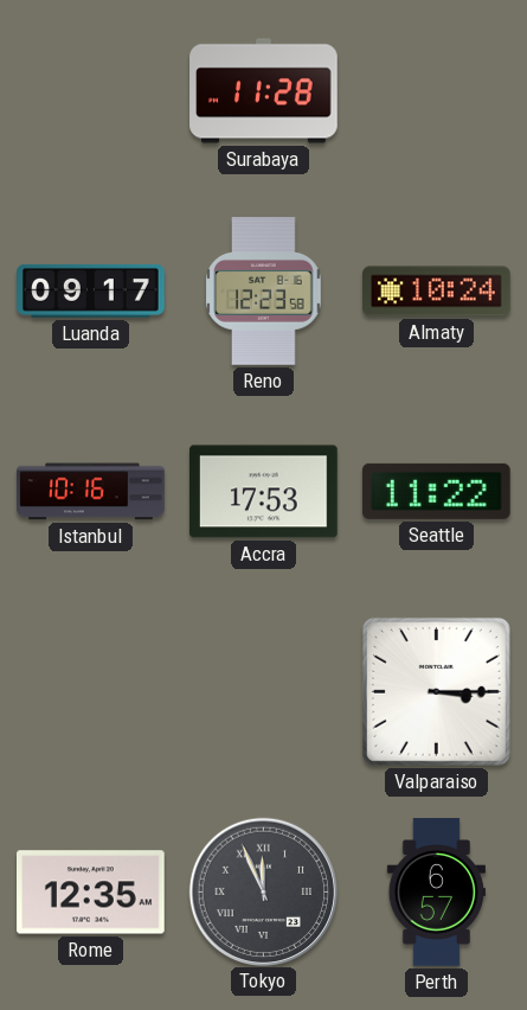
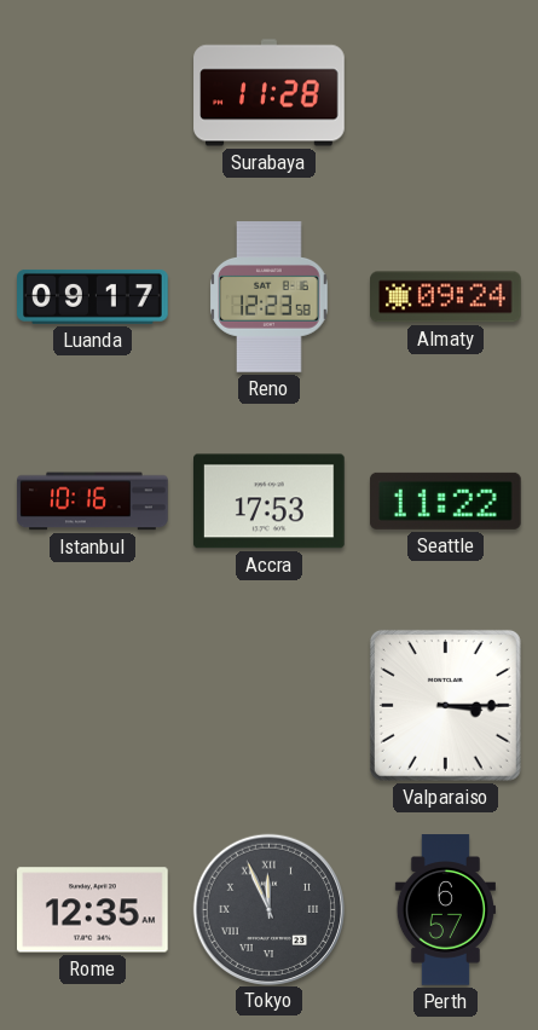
Almaty: 10:24 -> 09:24
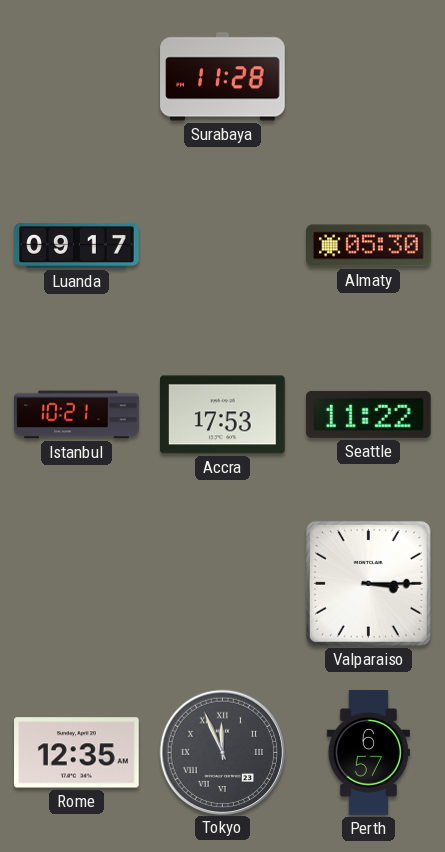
Reno: 12:23 -> none
Almaty: 09:24 -> 05:30
Istanbul: 10:16 -> 10:21
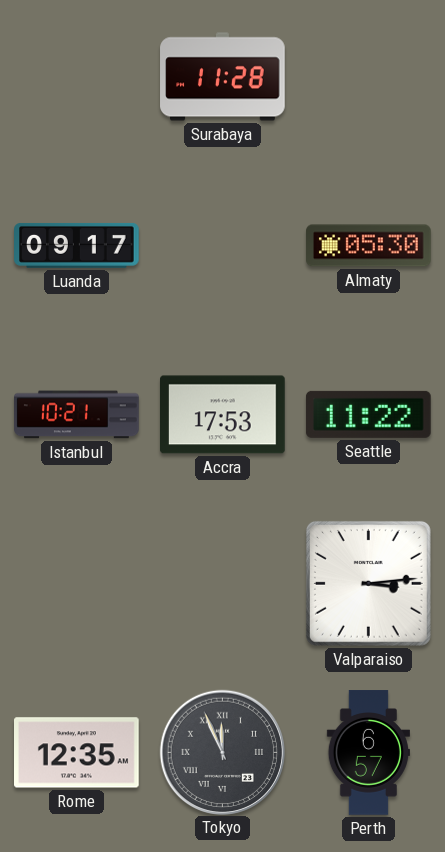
Valparaiso: 3:15 -> 3:14
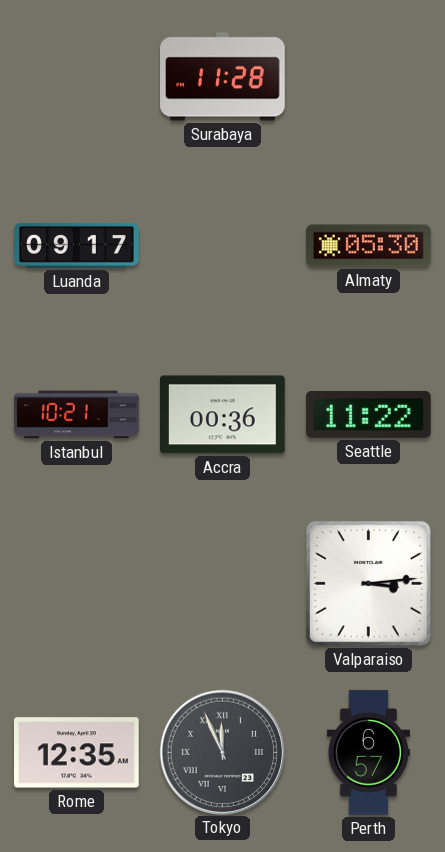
Accra: 17:53 -> 00:36
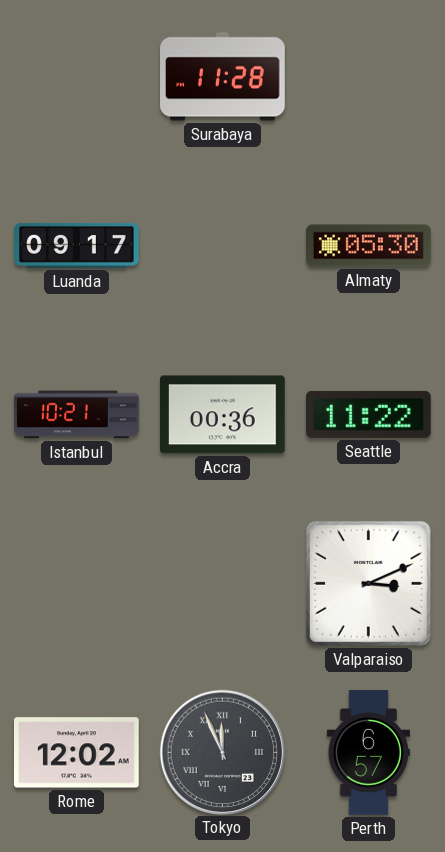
Valparaiso: 3:14 -> 3:11
Rome: 12:35 -> 12:02
